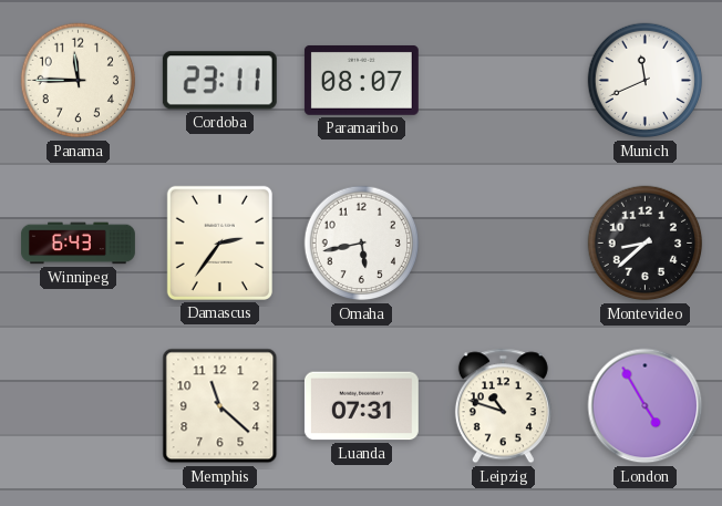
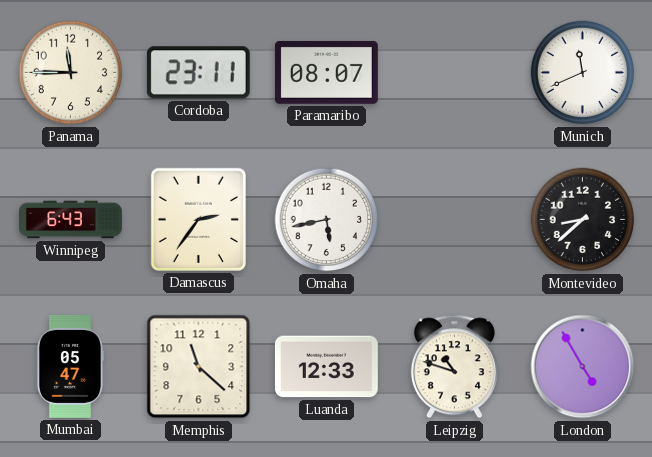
Mumbai: none -> 05:47
Luanda: 07:31 -> 12:33
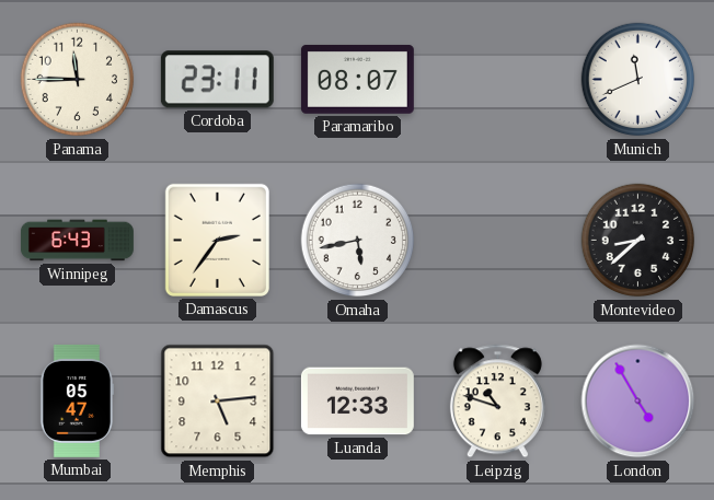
Memphis: 11:22 -> 5:14
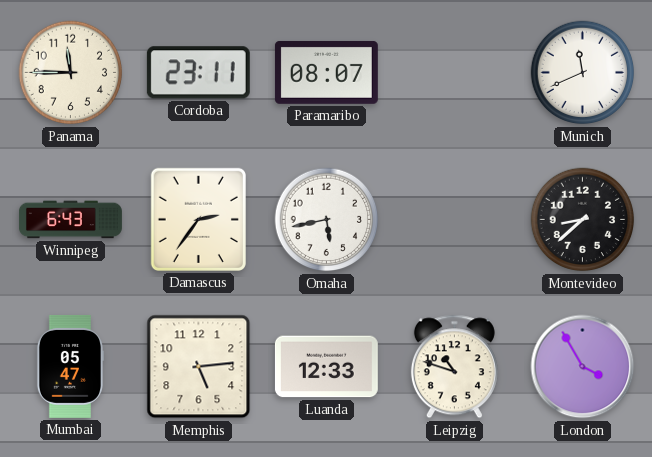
London: 4:55 -> 3:55
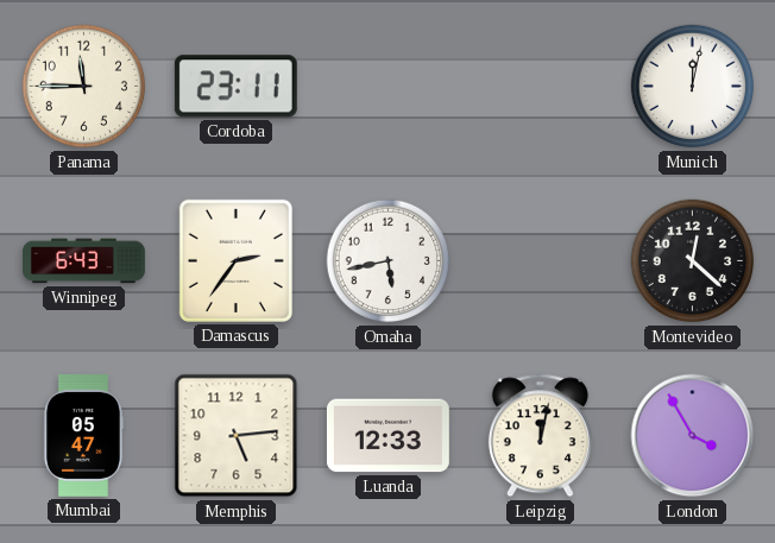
Paramaribo: 08:07 -> none
Munich: 11:41 -> 12:02
Montevideo: 8:38 -> 12:22
Leipzig: 10:48 -> 12:02
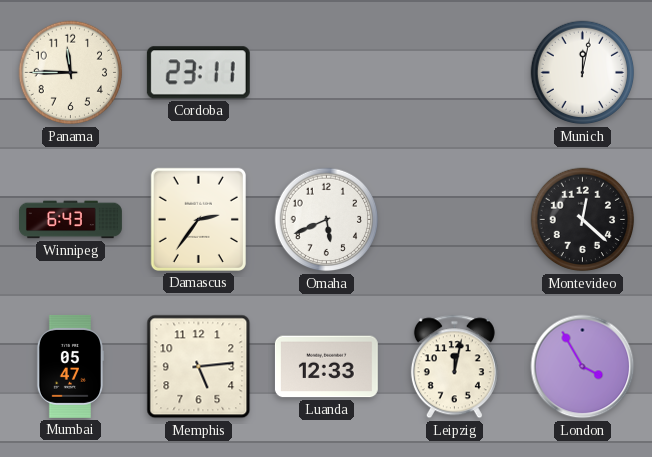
Omaha: 5:43 -> 5:41
